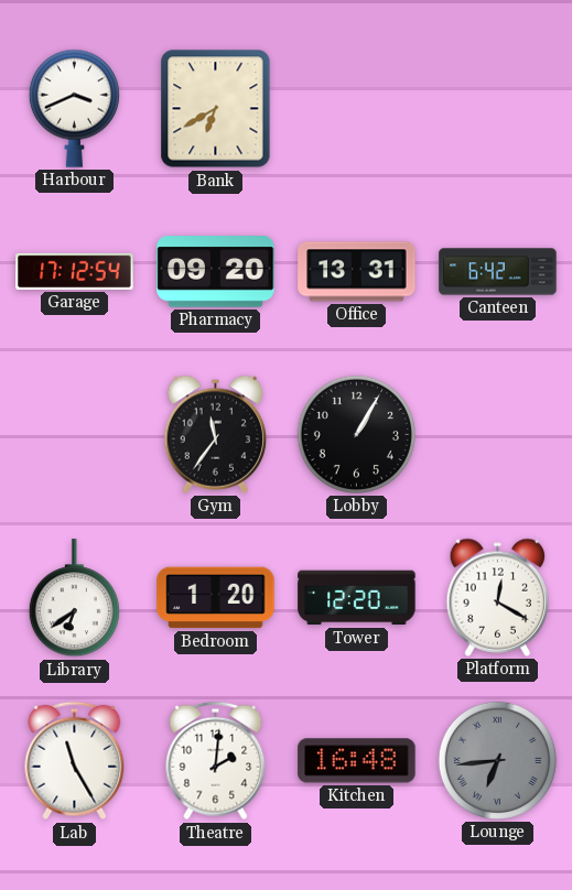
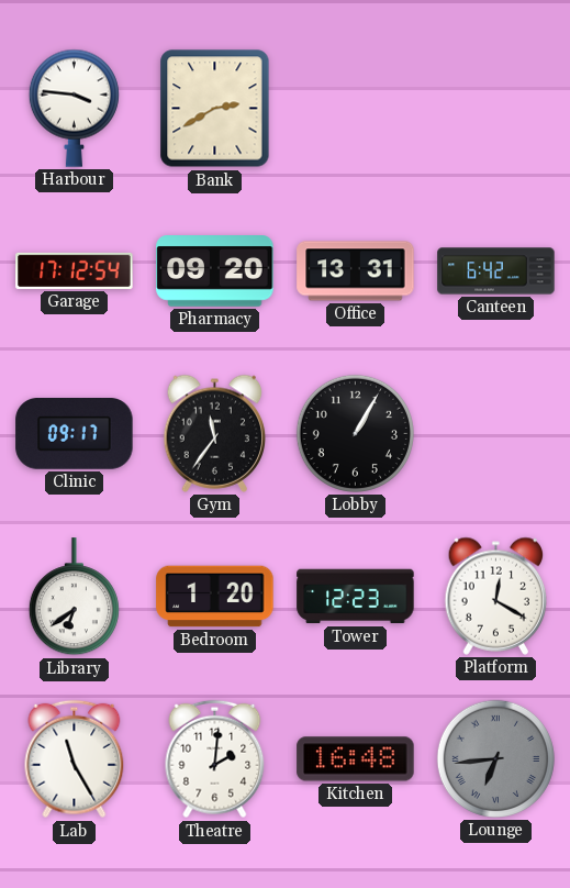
Harbour: 3:41 -> 3:46
Bank: 6:40 -> 2:40
Clinic: none -> 09:17
Tower: 12:20 -> 12:23
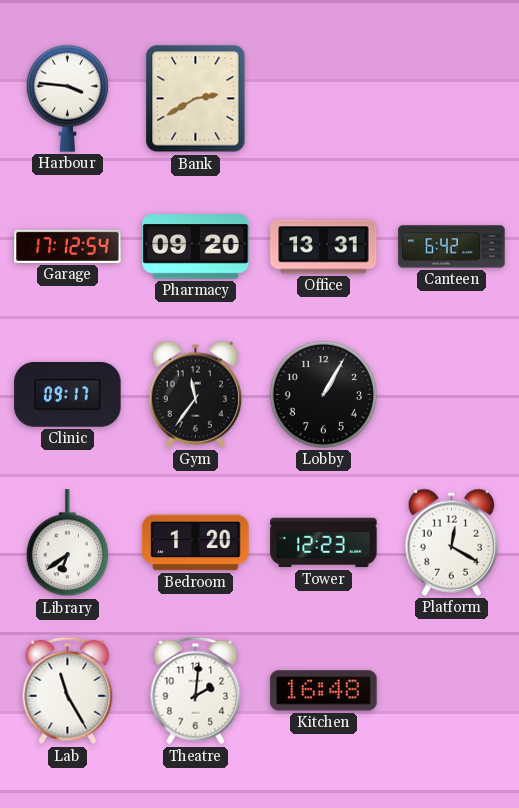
Lounge: 6:44 -> none
